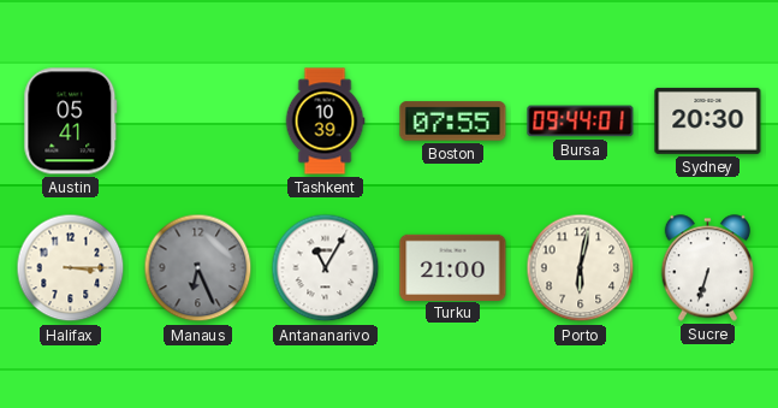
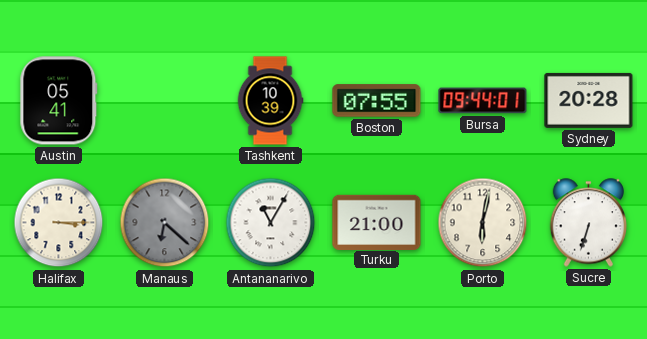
Sydney: 20:30 -> 20:28
Manaus: 6:26 -> 6:22
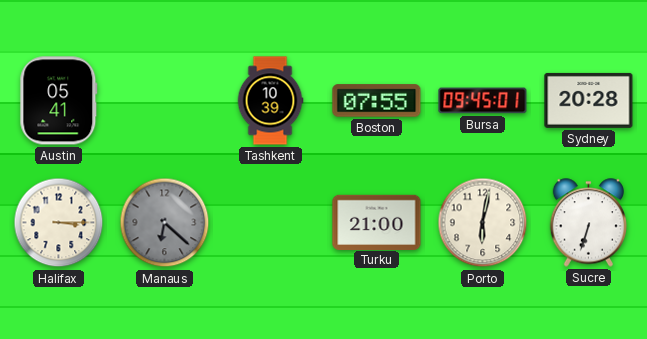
Bursa: 09:44 -> 09:45
Antananarivo: 11:05 -> none
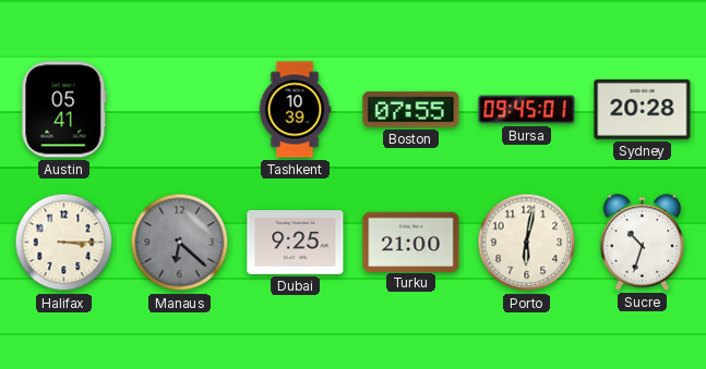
Dubai: none -> 9:25
Sucre: 6:33 -> 10:33
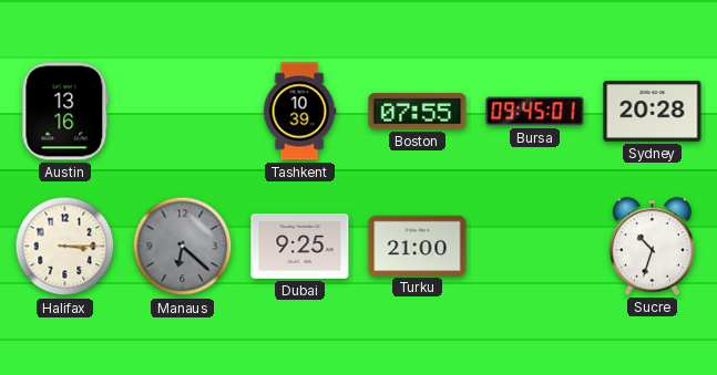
Austin: 05:41 -> 13:16
Porto: 6:02 -> none
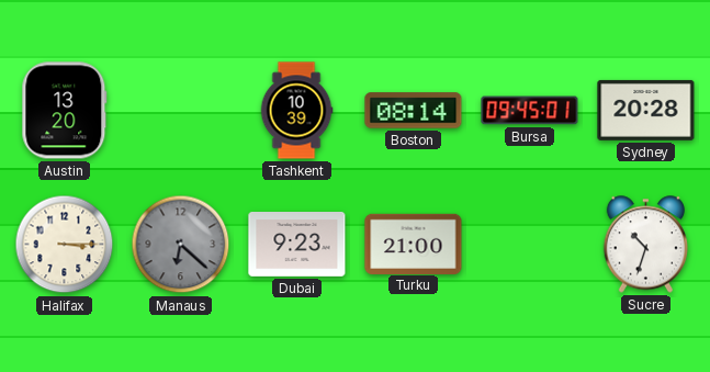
Austin: 13:16 -> 13:20
Boston: 07:55 -> 08:14
Dubai: 9:25 -> 9:23
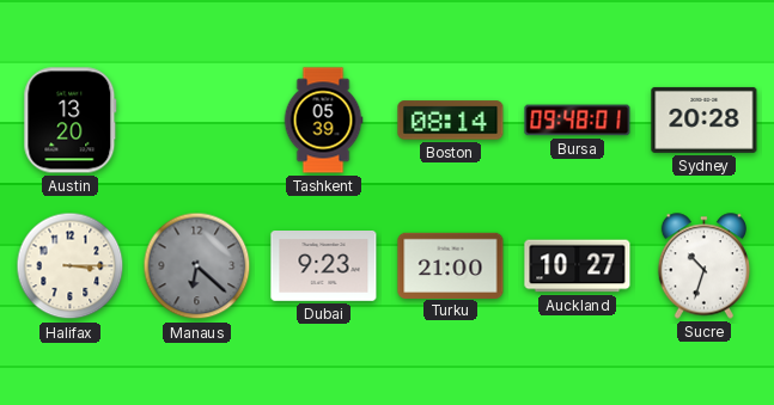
Tashkent: 10:39 -> 05:39
Bursa: 09:45 -> 09:48
Auckland: none -> 10:27
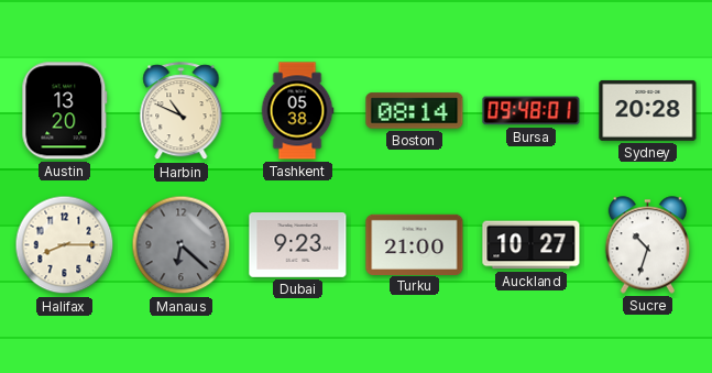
Harbin: none -> 10:49
Tashkent: 05:39 -> 05:38
Halifax: 3:15 -> 8:15
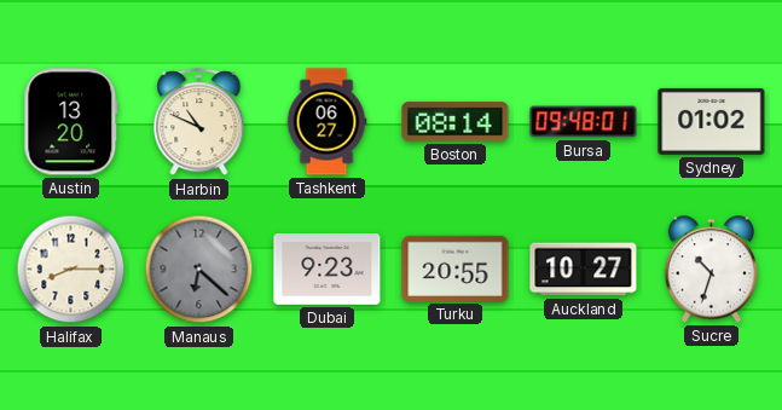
Tashkent: 05:38 -> 06:27
Sydney: 20:28 -> 01:02
Turku: 21:00 -> 20:55
